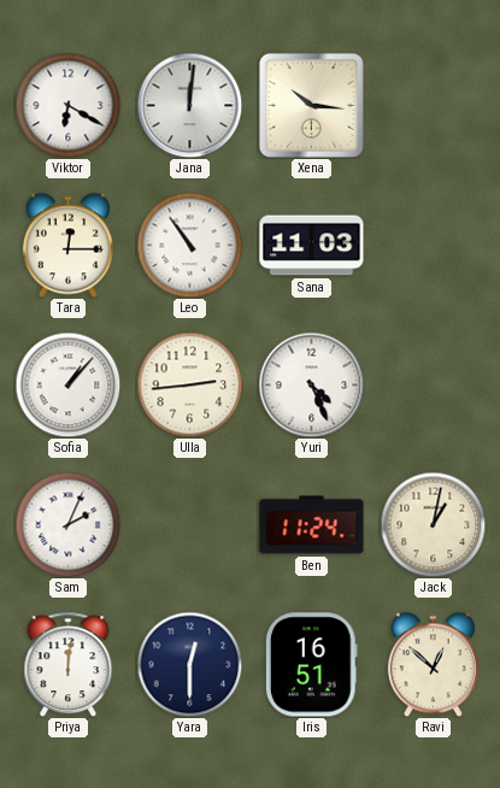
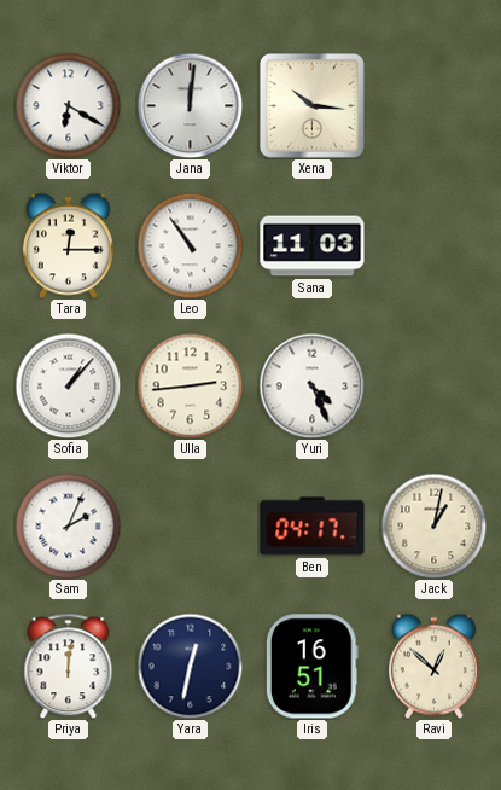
Ben: 11:24 -> 04:17
Yara: 12:30 -> 12:32
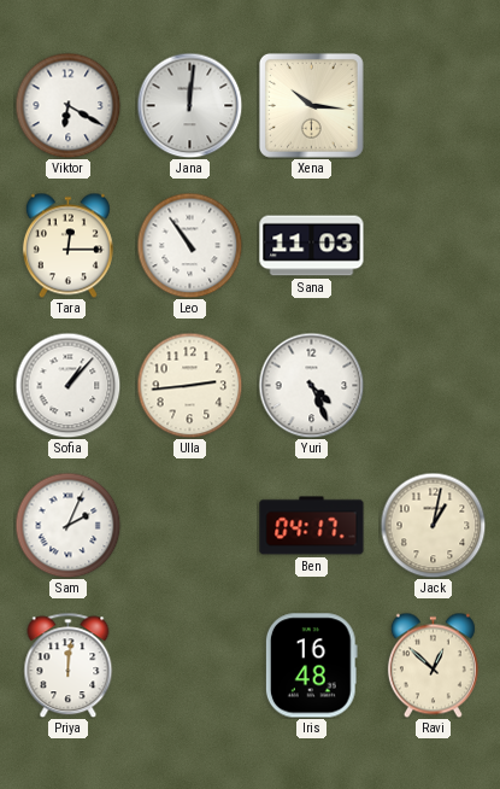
Yara: 12:32 -> none
Iris: 16:51 -> 16:48
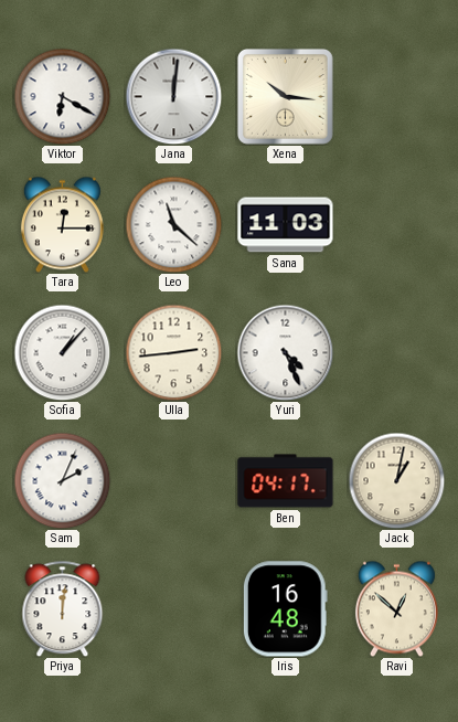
Leo: 10:54 -> 11:22
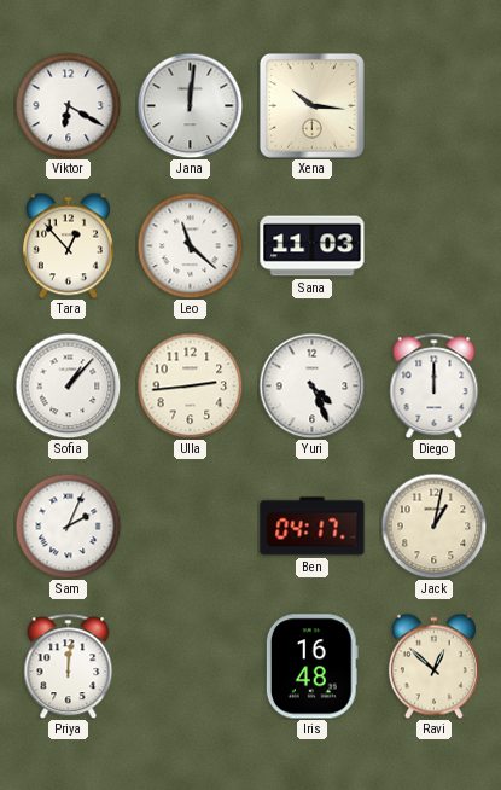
Tara: 12:15 -> 12:53
Diego: none -> 12:00
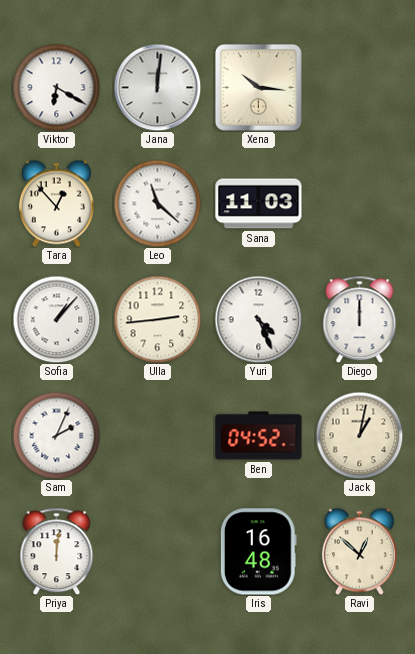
Ben: 04:17 -> 04:52
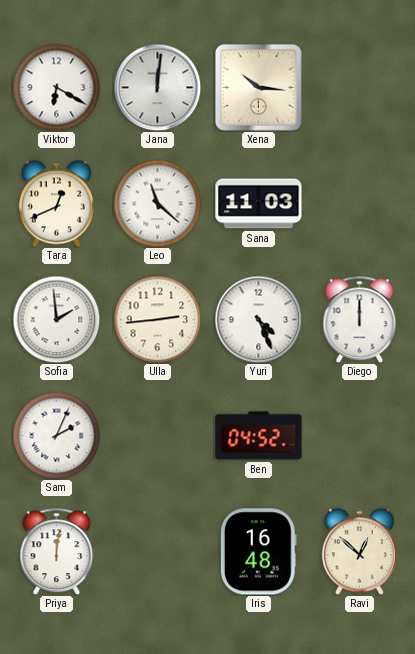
Tara: 12:53 -> 12:41
Sofia: 1:07 -> 1:59
Jack: 1:02 -> none
